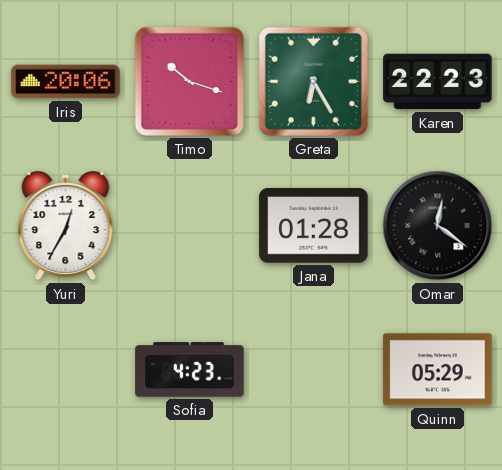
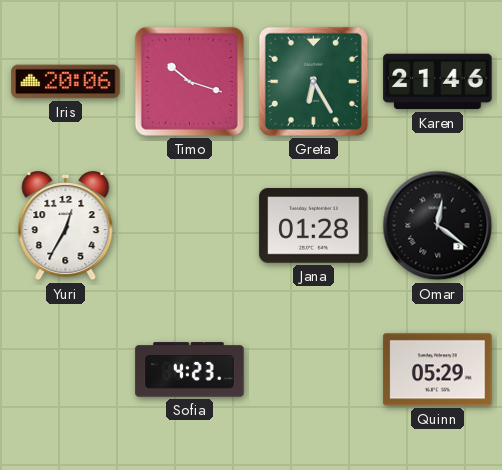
Karen: 22:23 -> 21:46
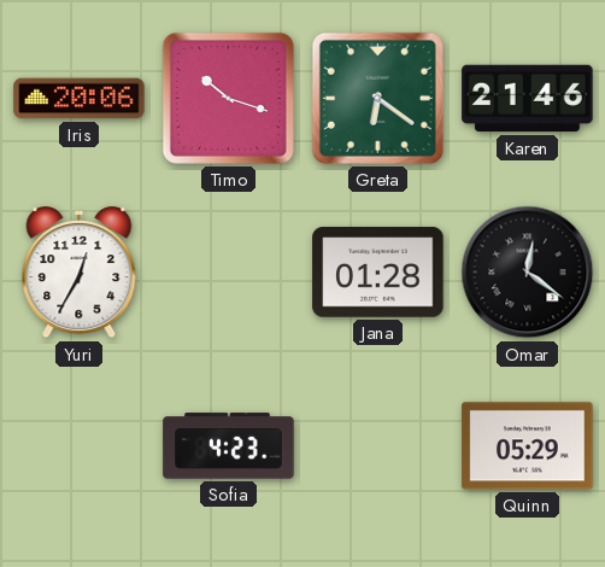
Greta: 6:25 -> 6:21
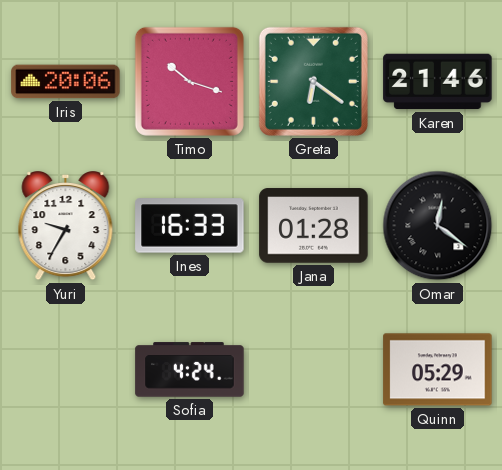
Yuri: 12:35 -> 9:35
Ines: none -> 16:33
Sofia: 4:23 -> 4:24
